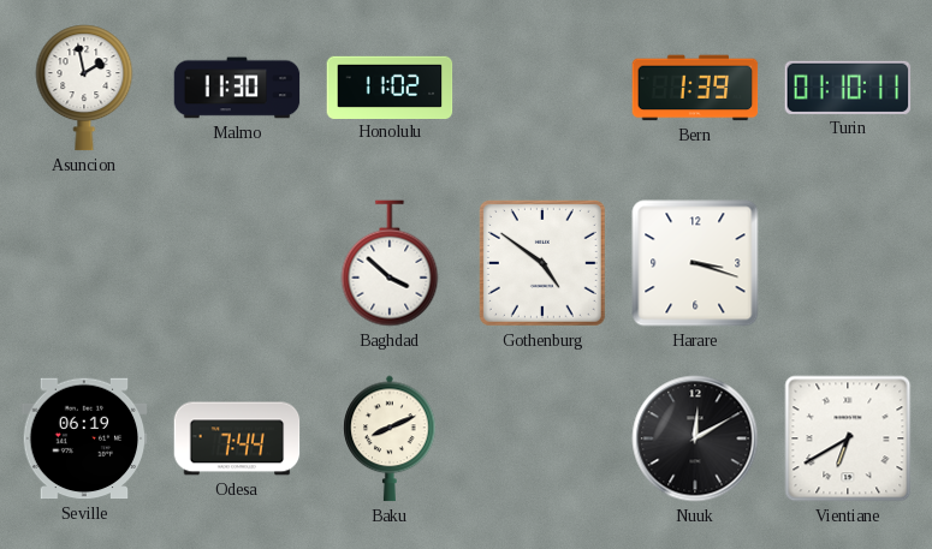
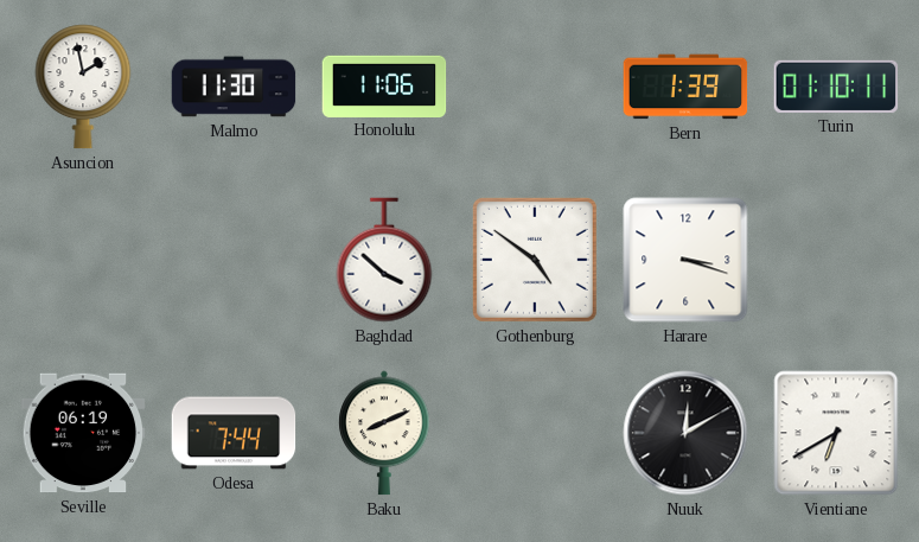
Honolulu: 11:02 -> 11:06
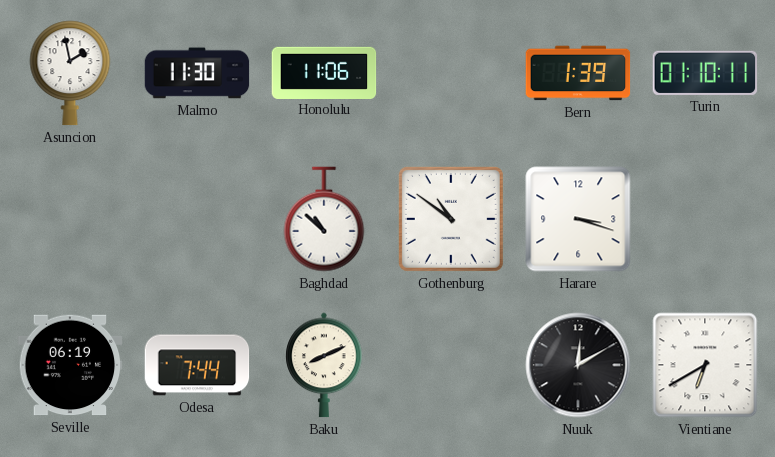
Baghdad: 3:52 -> 10:52
Gothenburg: 4:51 -> 10:51
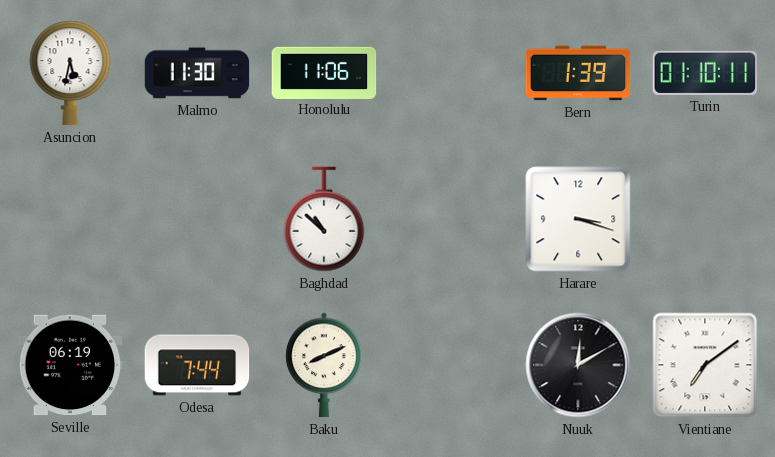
Asuncion: 1:58 -> 5:32
Gothenburg: 10:51 -> none
Vientiane: 6:40 -> 7:09
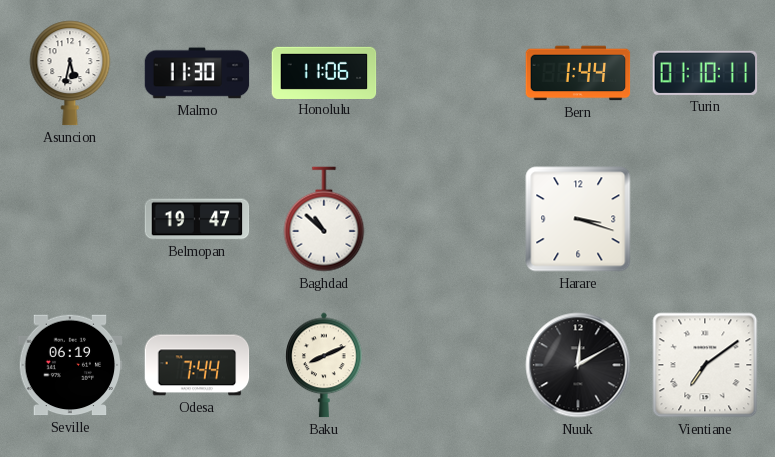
Bern: 1:39 -> 1:44
Belmopan: none -> 19:47
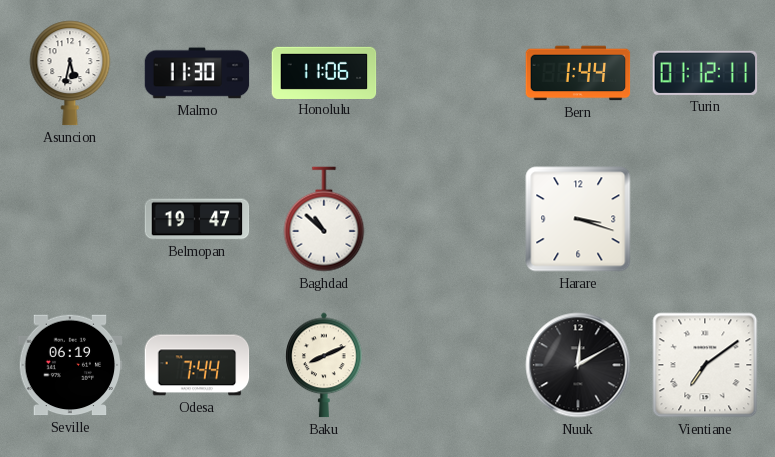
Turin: 01:10 -> 01:12
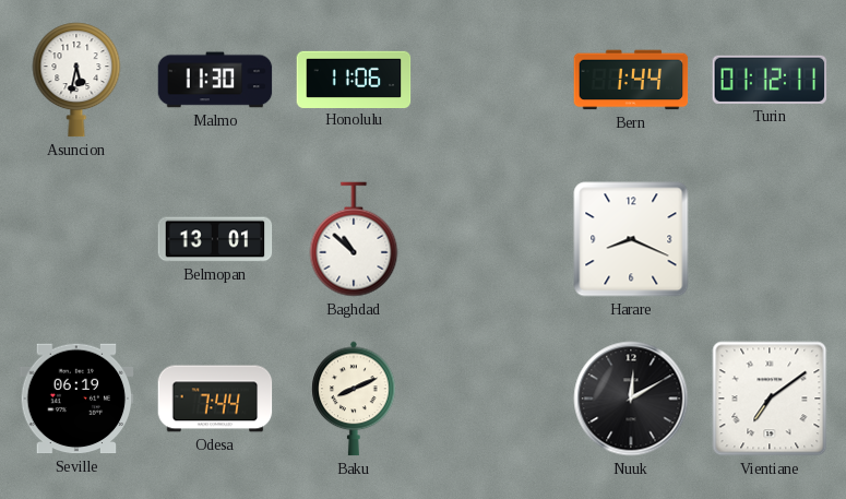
Belmopan: 19:47 -> 13:01
Harare: 3:18 -> 8:19
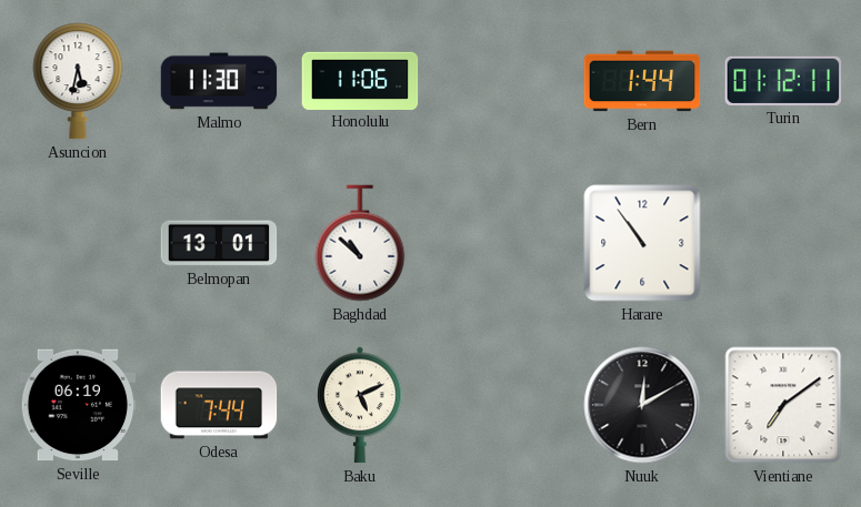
Harare: 8:19 -> 10:54
Baku: 8:11 -> 5:11
